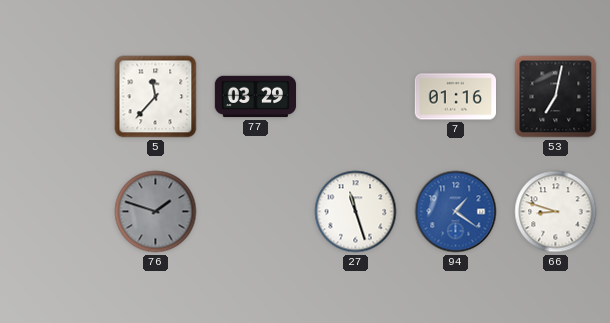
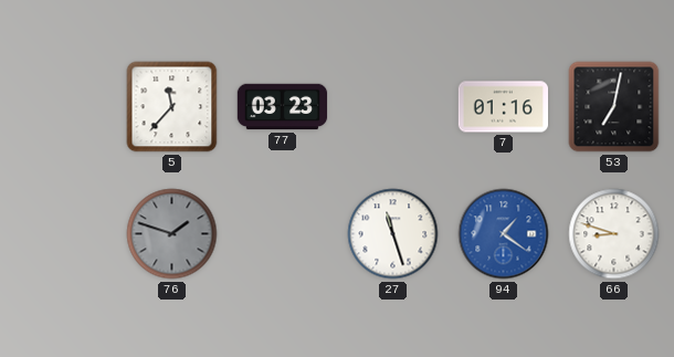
77: 03:29 -> 03:23
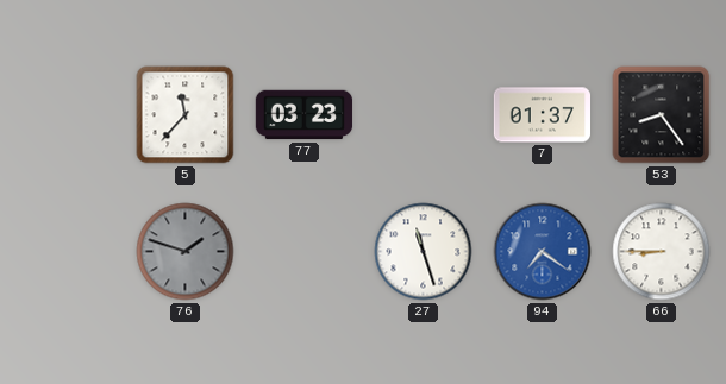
7: 01:16 -> 01:37
53: 7:02 -> 8:24
94: 1:21 -> 7:21
66: 8:48 -> 8:45
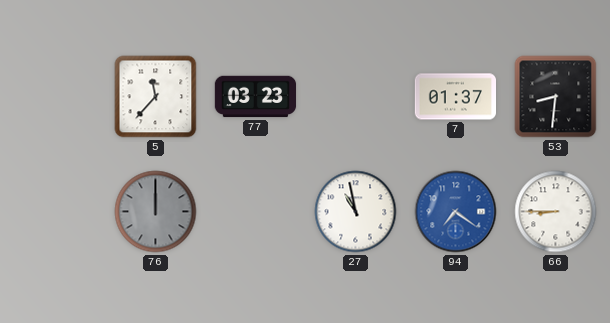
53: 8:24 -> 8:31
76: 1:48 -> 12:00
27: 11:27 -> 10:58
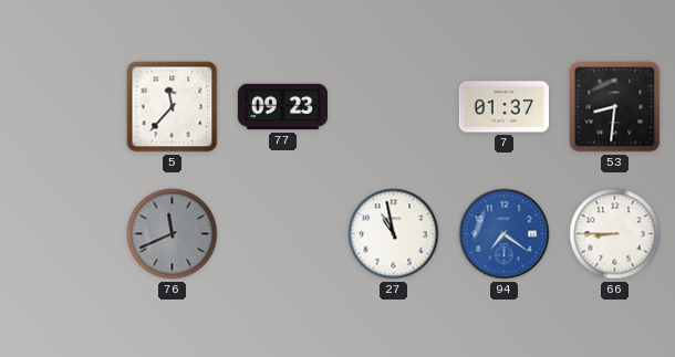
77: 03:23 -> 09:23
76: 12:00 -> 11:41
